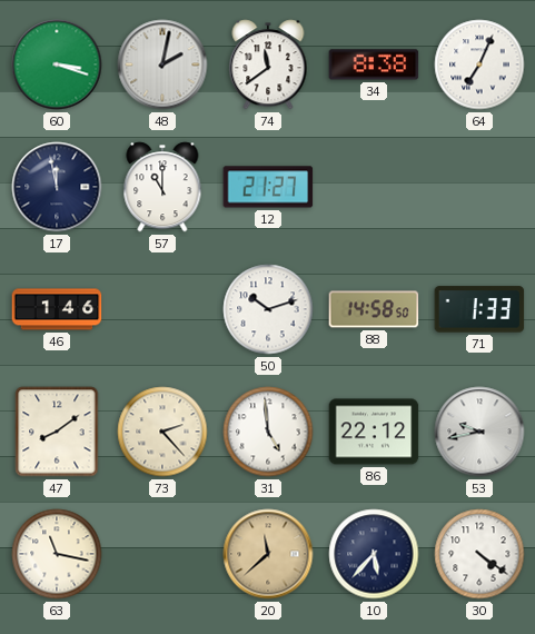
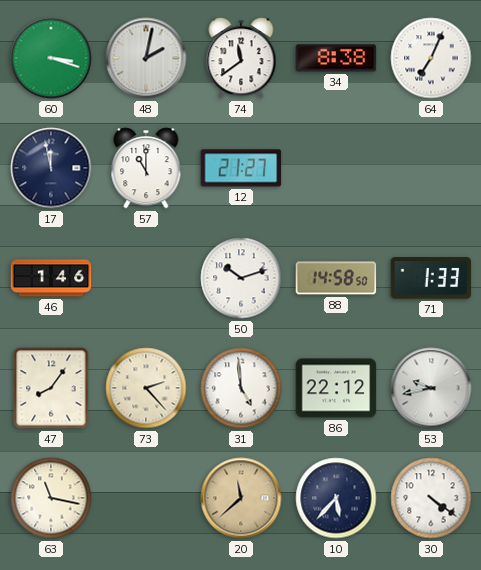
47: 8:09 -> 8:06
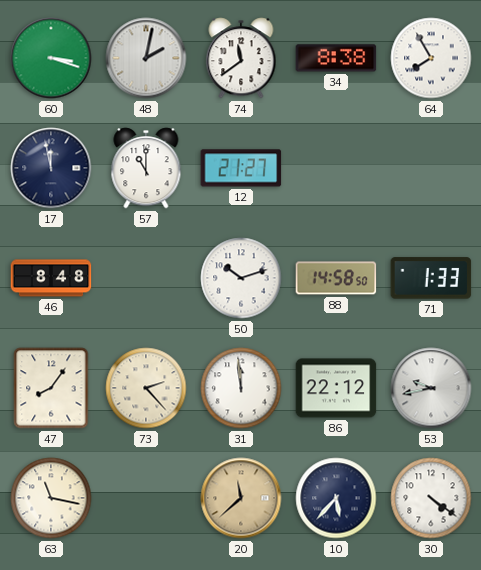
64: 7:04 -> 7:55
46: 1:46 -> 8:48
31: 4:59 -> 11:59
